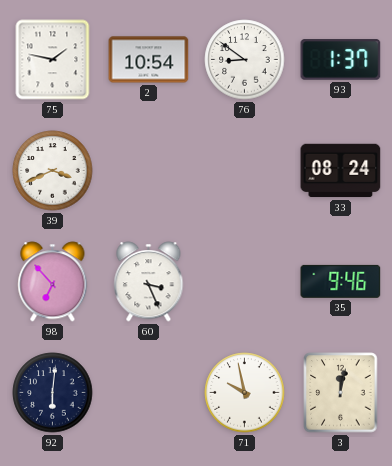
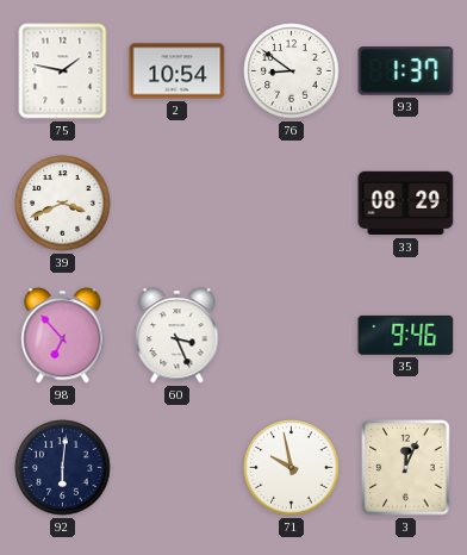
33: 08:24 -> 08:29
3: 12:02 -> 12:04
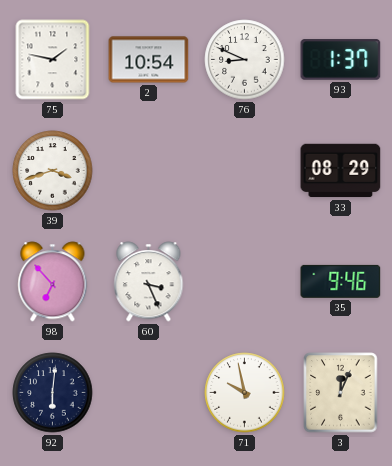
76: 8:51 -> 8:49
39: 3:41 -> 3:42
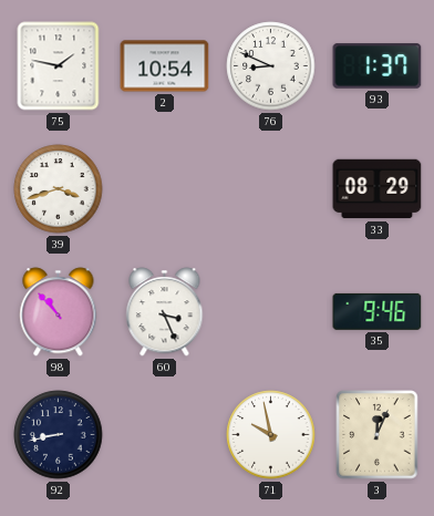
98: 6:53 -> 10:53
92: 6:01 -> 8:43
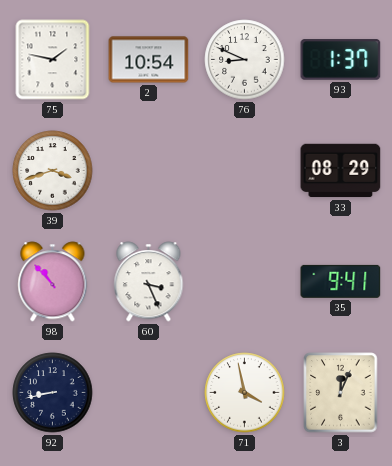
35: 9:46 -> 9:41
71: 9:58 -> 3:58
